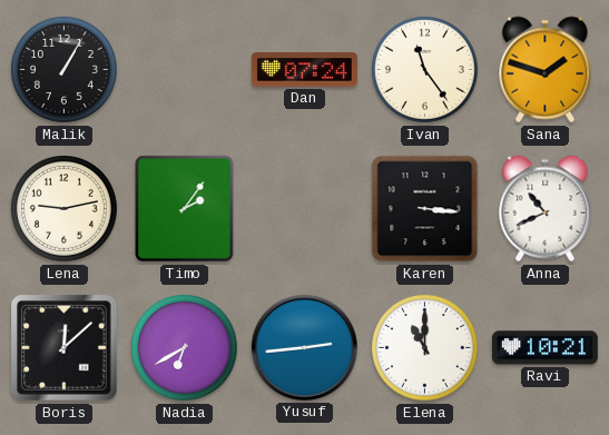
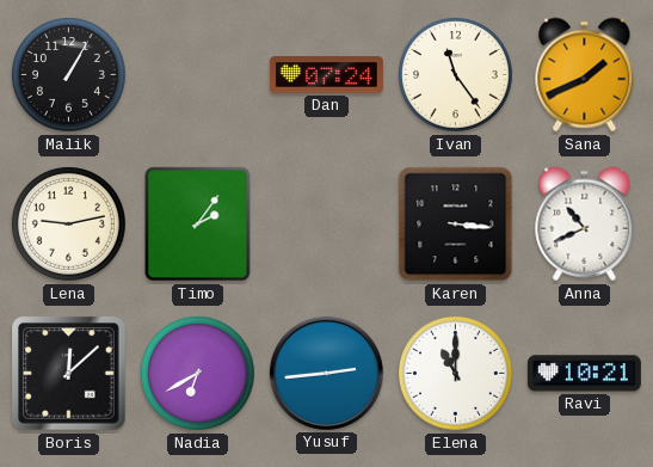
Sana: 1:48 -> 1:41
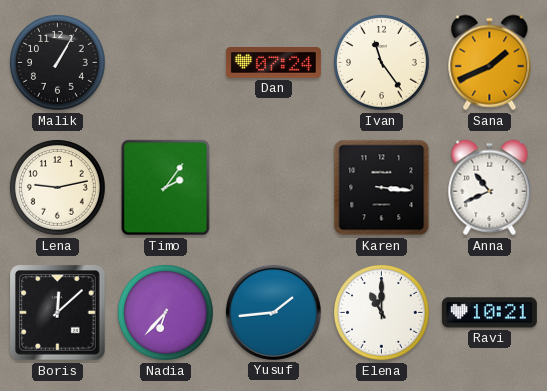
Nadia: 6:40 -> 6:37
Yusuf: 2:44 -> 1:44
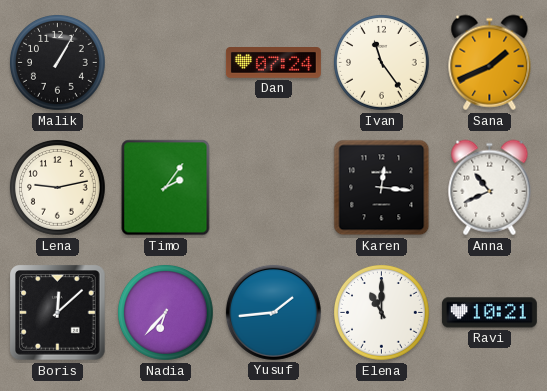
Karen: 3:16 -> 12:16
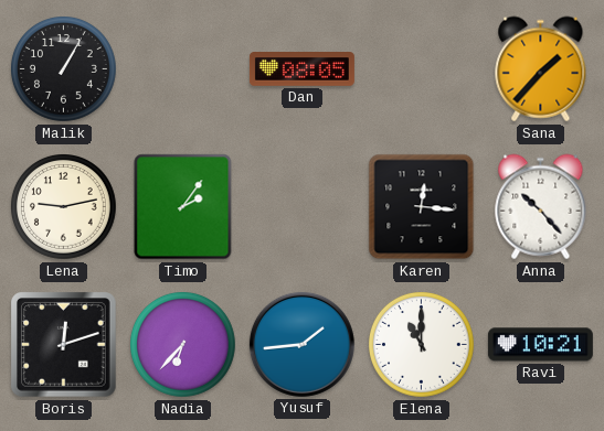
Dan: 07:24 -> 08:05
Ivan: 11:24 -> none
Sana: 1:41 -> 1:37
Anna: 10:41 -> 10:23
Boris: 12:08 -> 12:12
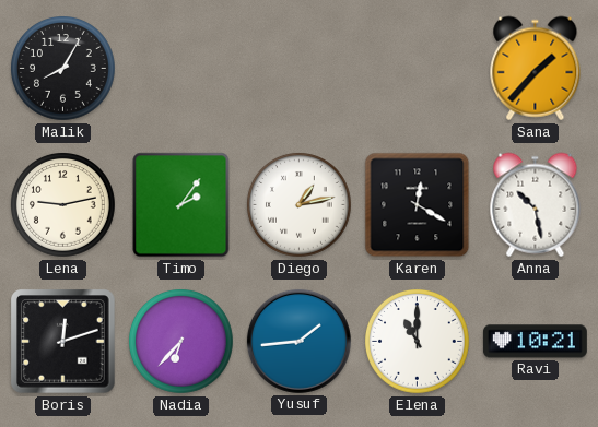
Malik: 1:05 -> 8:05
Dan: 08:05 -> none
Diego: none -> 1:13
Karen: 12:16 -> 12:20
Anna: 10:23 -> 10:28
